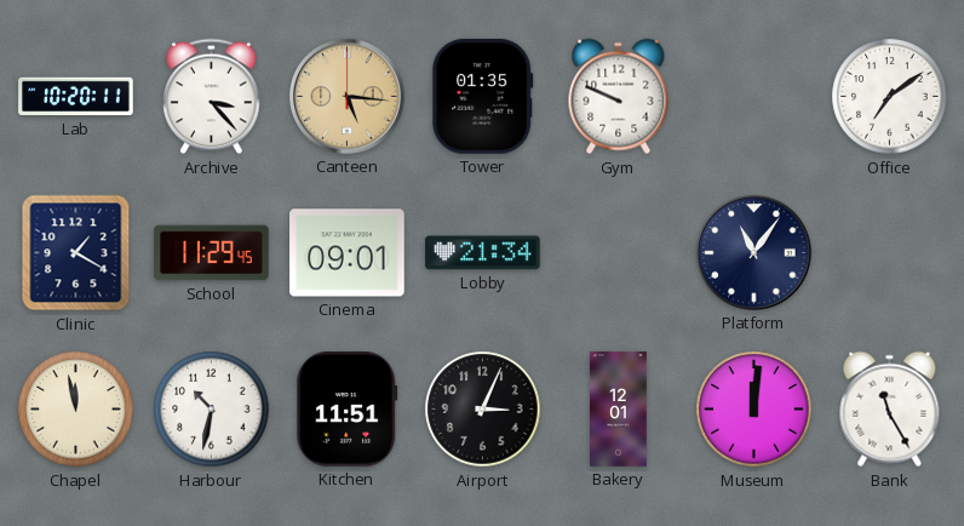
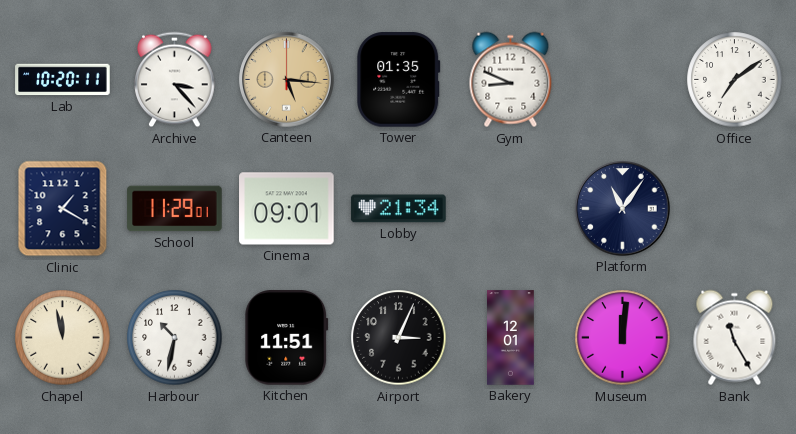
Gym: 9:49 -> 8:49
School: 11:29:45 -> 11:29:01
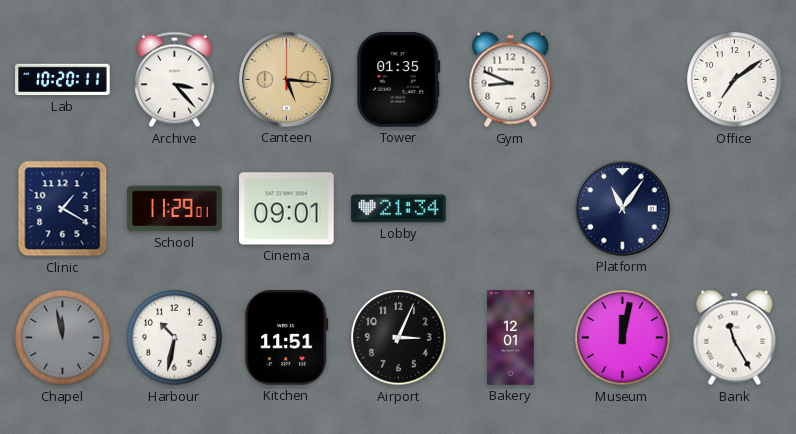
Chapel dial: cream -> grey
Museum: 12:01 -> 12:02
